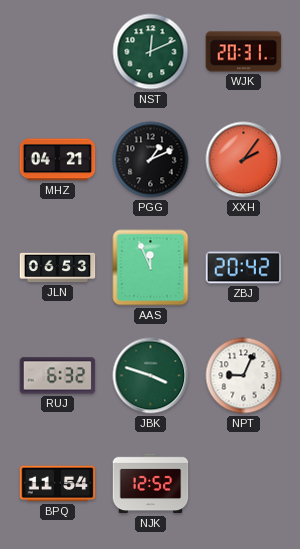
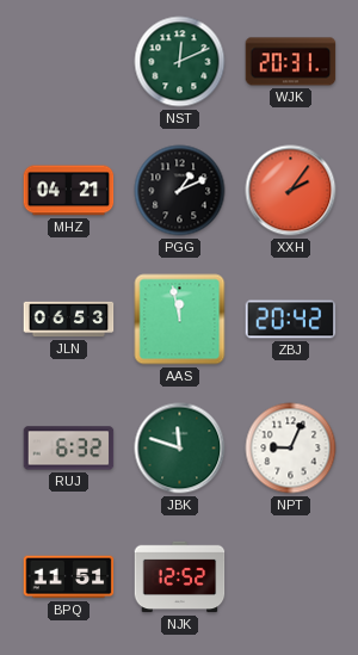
AAS: 11:56 -> 11:58
JBK: 3:48 -> 11:48
BPQ: 11:54 -> 11:51
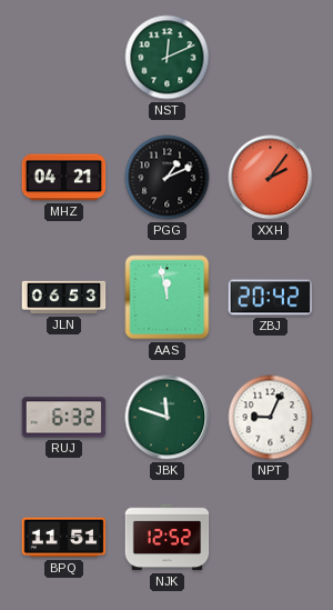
WJK: 20:31 -> none
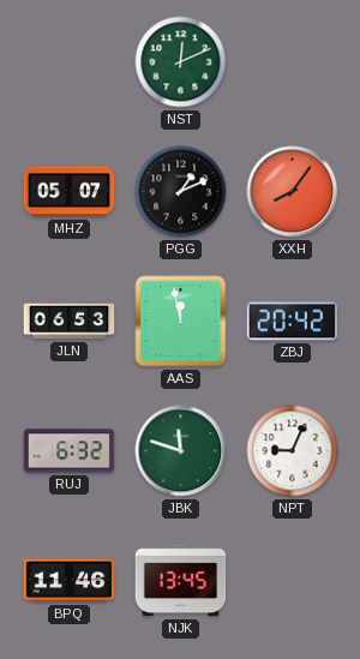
MHZ: 04:21 -> 05:07
XXH: 2:06 -> 8:06
BPQ: 11:51 -> 11:46
NJK: 12:52 -> 13:45
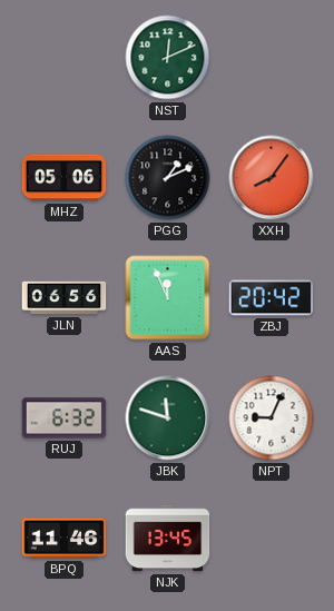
MHZ: 05:07 -> 05:06
JLN: 06:53 -> 06:56
AAS: 11:58 -> 11:56
